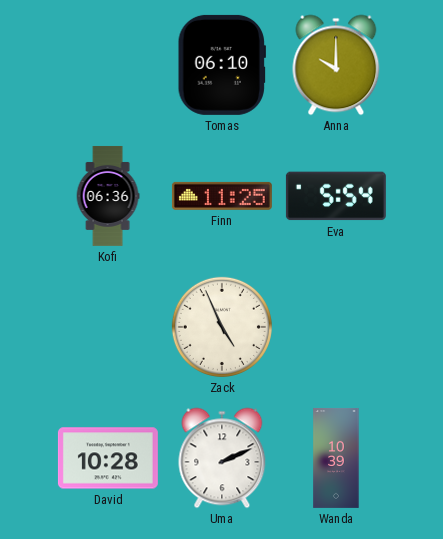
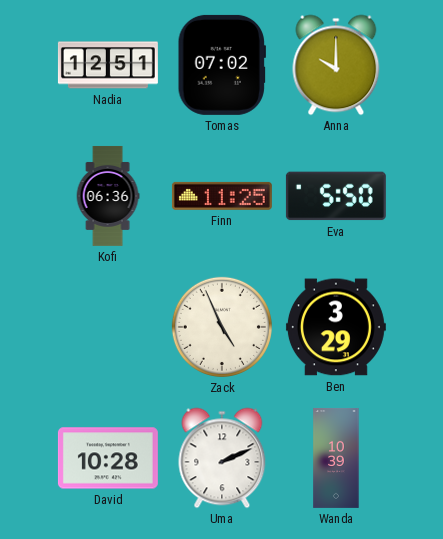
Nadia: none -> 12:51
Tomas: 06:10 -> 07:02
Eva: 5:54 -> 5:50
Ben: none -> 3:29
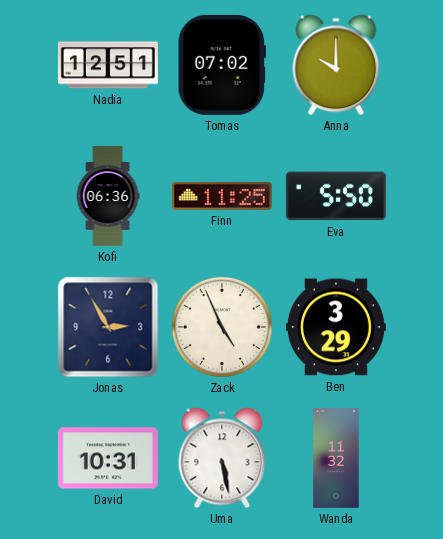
Jonas: none -> 2:55
David: 10:28 -> 10:31
Uma: 2:11 -> 5:28
Wanda: 10:39 -> 11:32
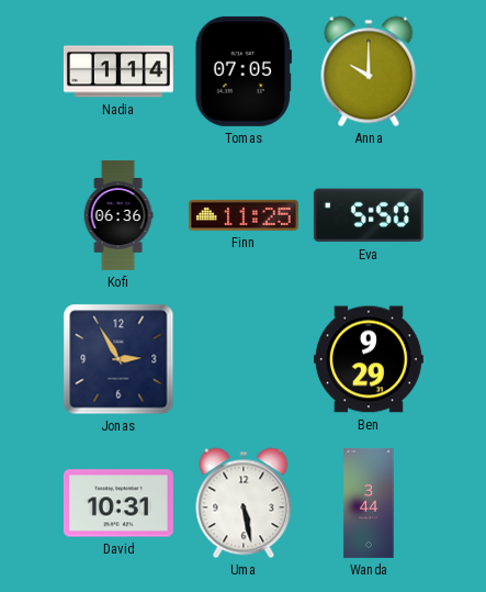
Nadia: 12:51 -> 1:14
Tomas: 07:02 -> 07:05
Zack: 4:56 -> none
Ben: 3:29 -> 9:29
Wanda: 11:32 -> 3:44
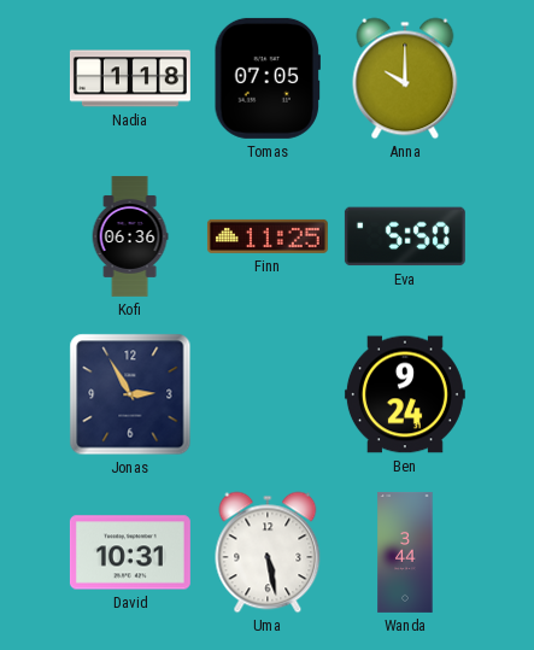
Nadia: 1:14 -> 1:18
Ben: 9:29 -> 9:24
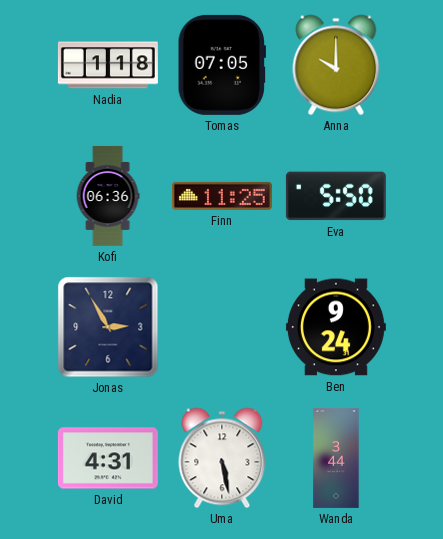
David: 10:31 -> 4:31
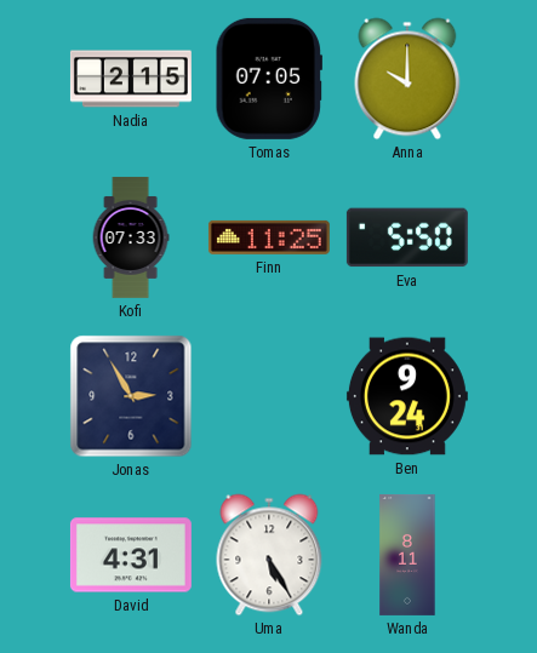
Nadia: 1:18 -> 2:15
Kofi: 06:36 -> 07:33
Uma: 5:28 -> 5:25
Wanda: 3:44 -> 8:11
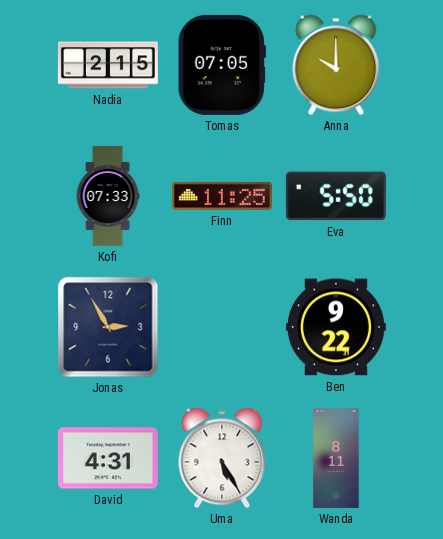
Ben: 9:24 -> 9:22
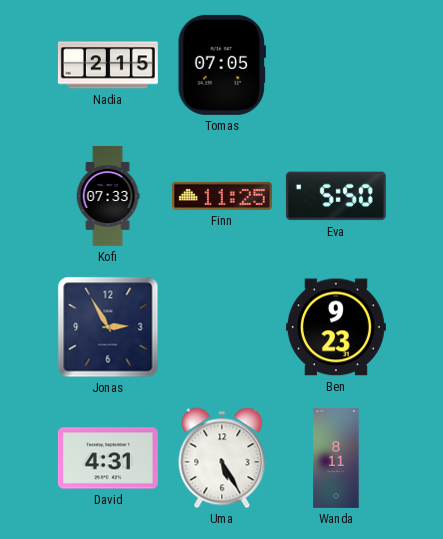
Anna: 10:00 -> none
Ben: 9:22 -> 9:23
